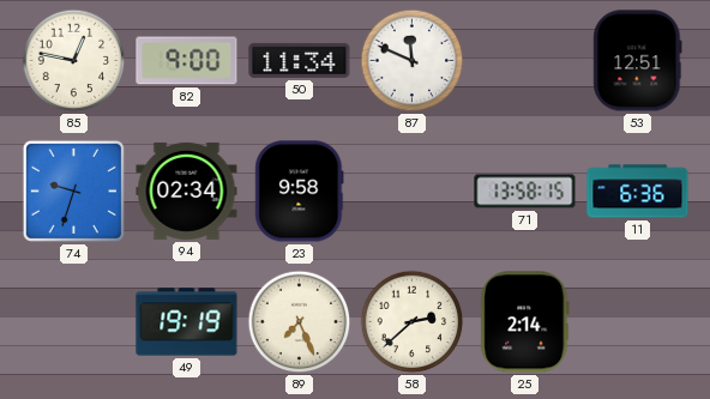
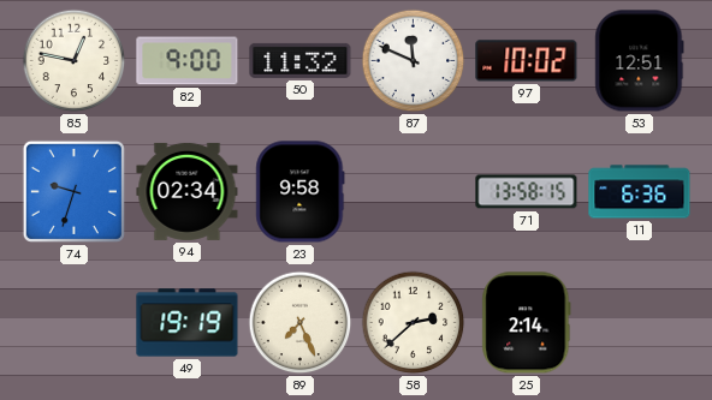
50: 11:34 -> 11:32
97: none -> 10:02
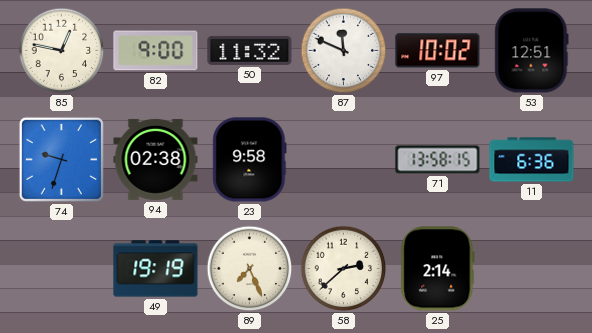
94: 02:34 -> 02:38
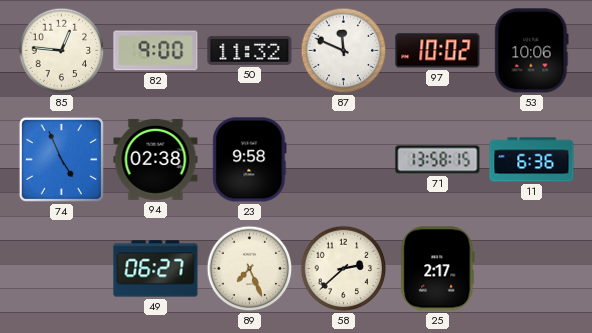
85: 12:47 -> 12:46
53: 12:51 -> 10:06
74: 9:33 -> 4:56
49: 19:19 -> 06:27
25: 2:14 -> 2:17
